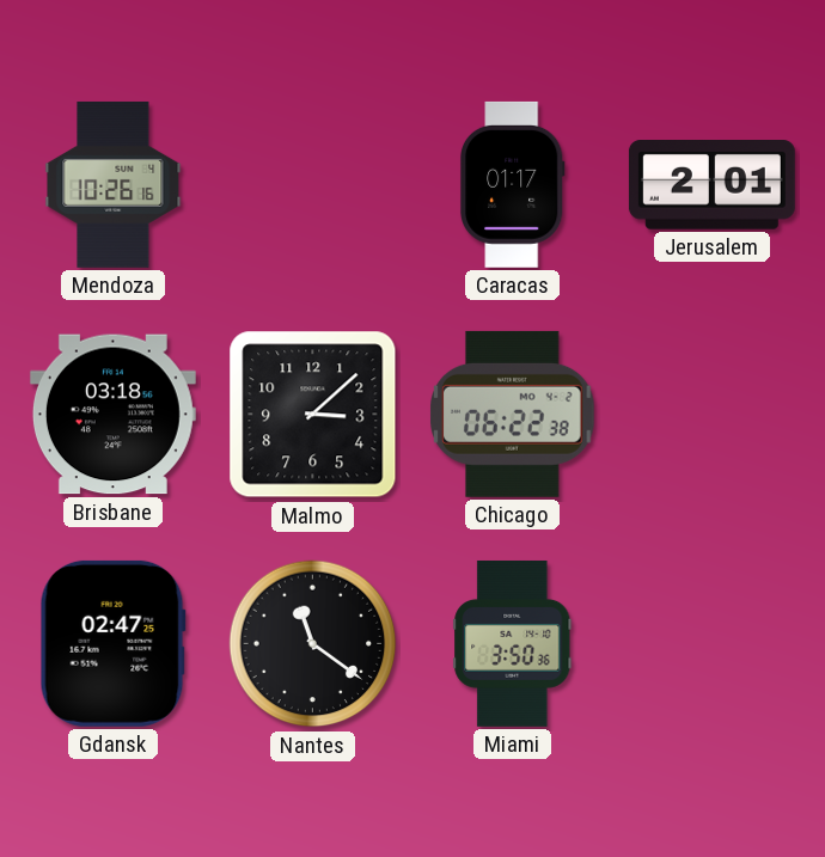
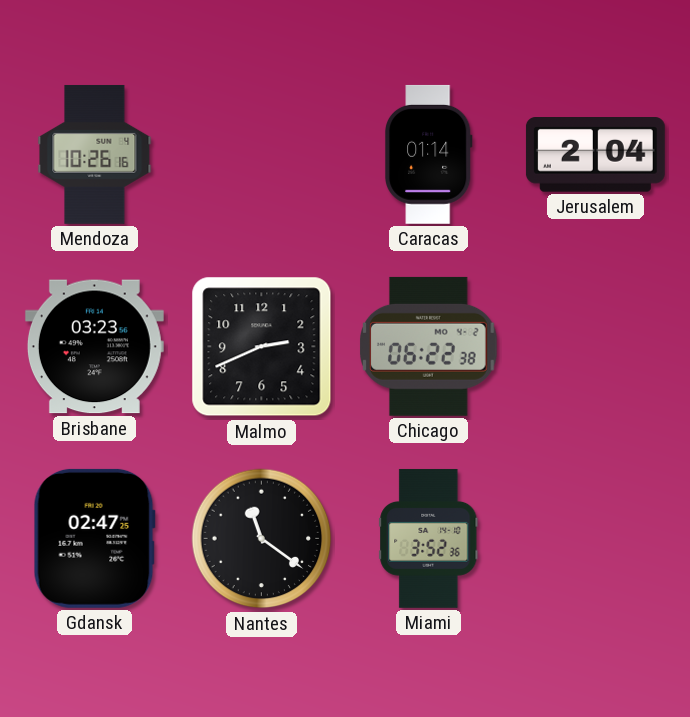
Caracas: 01:17 -> 01:14
Jerusalem: 2:01 -> 2:04
Brisbane: 03:18 -> 03:23
Malmo: 3:08 -> 2:41
Miami: 3:50 -> 3:52
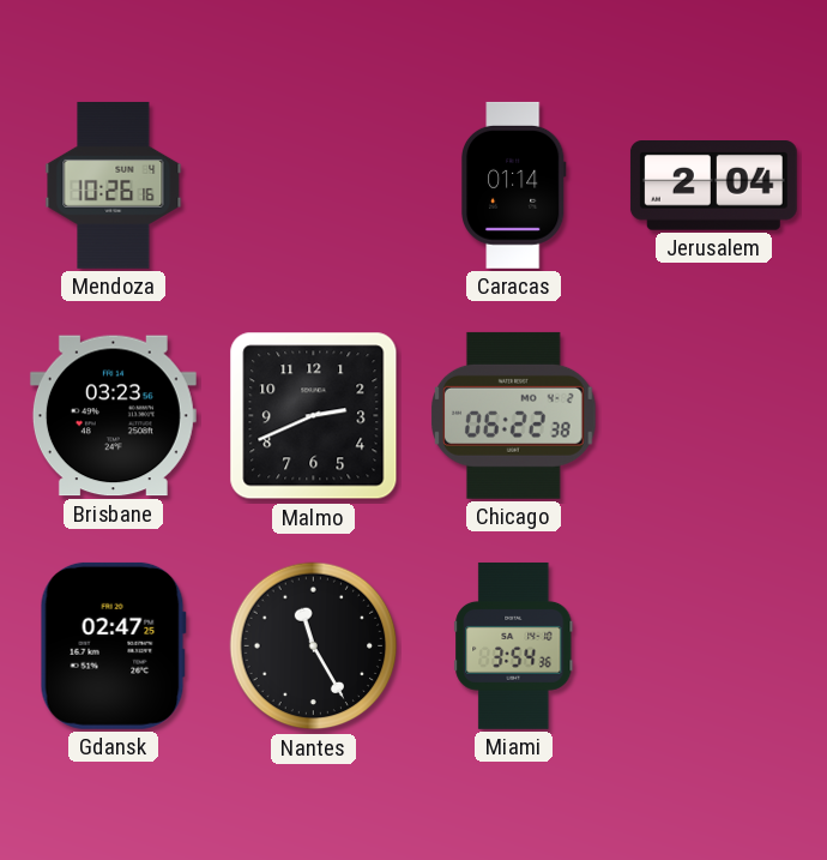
Nantes: 11:21 -> 11:25
Miami: 3:52 -> 3:54
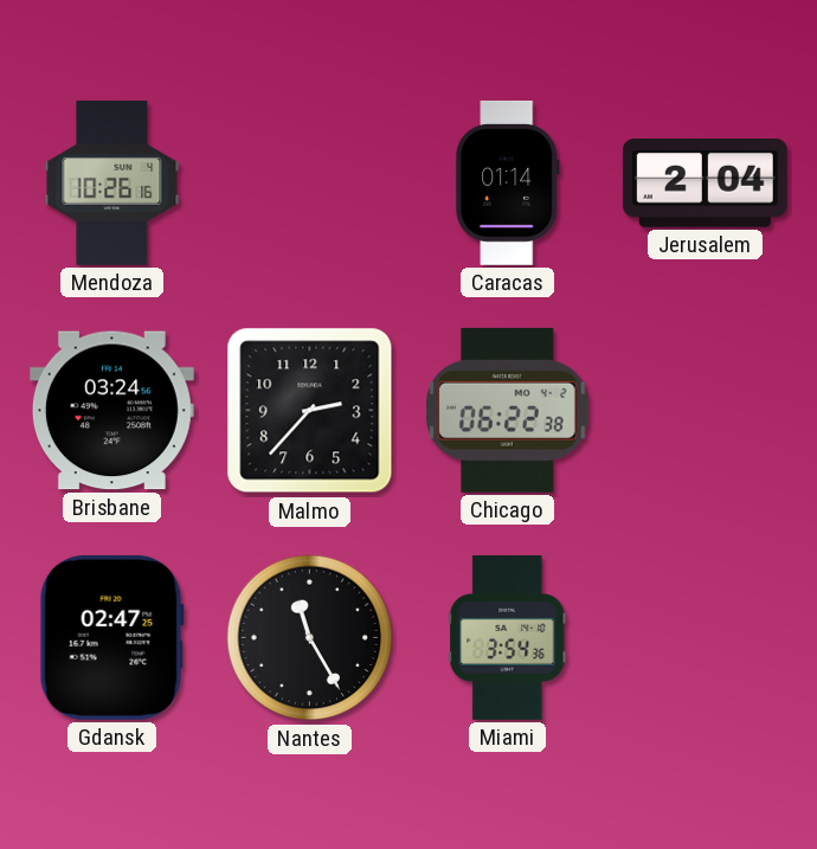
Brisbane: 03:23 -> 03:24
Malmo: 2:41 -> 2:37
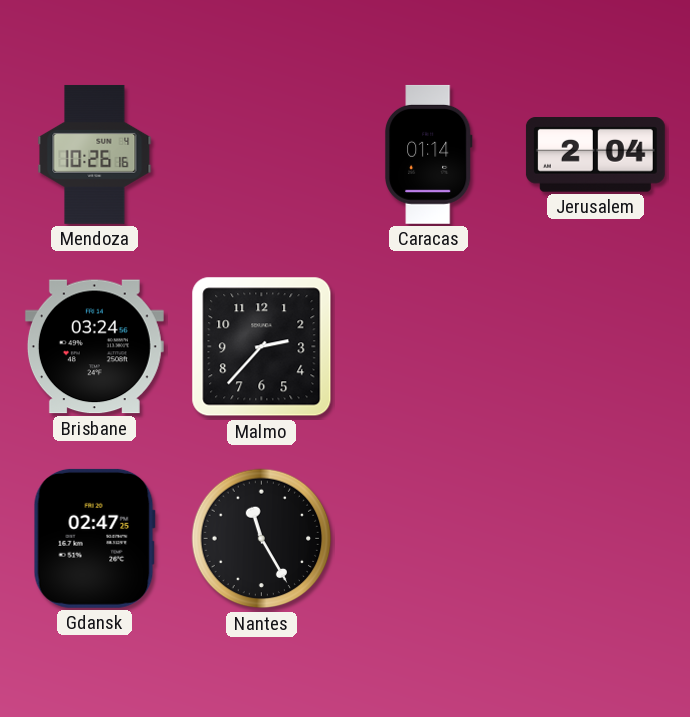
Chicago: 06:22 -> none
Miami: 3:54 -> none
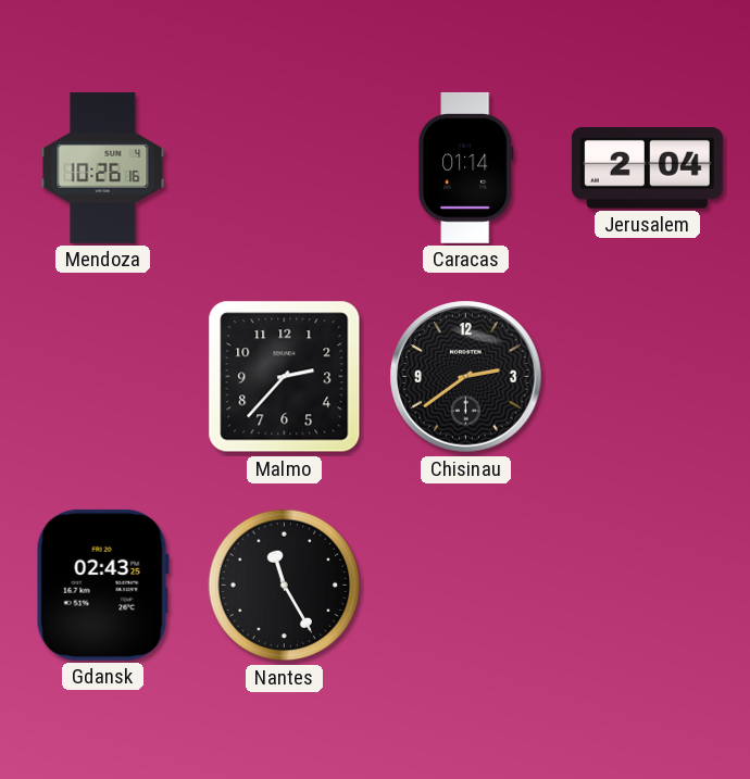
Brisbane: 03:24 -> none
Chisinau: none -> 2:39
Gdansk: 02:47 -> 02:43
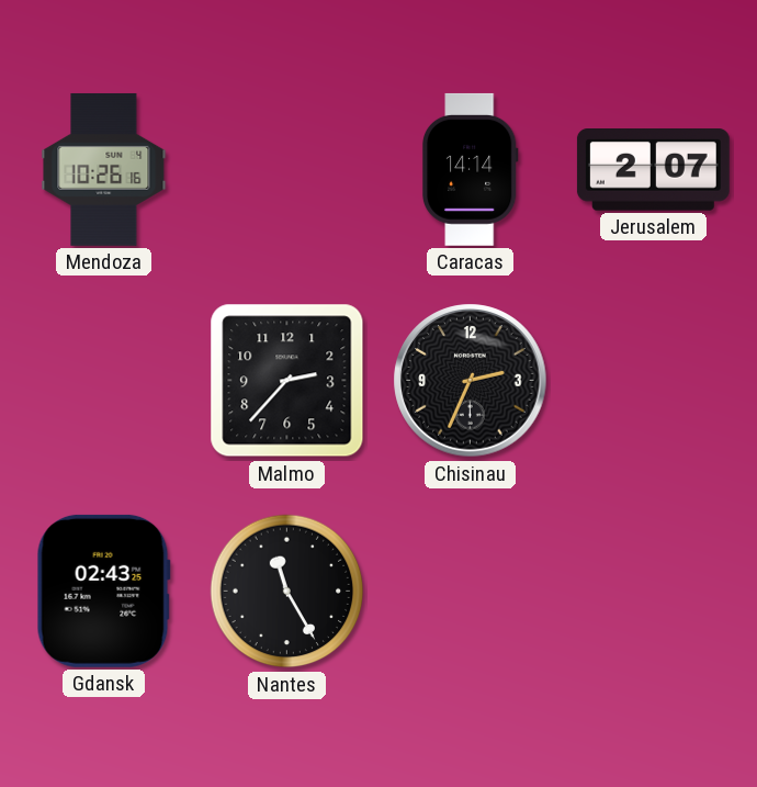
Caracas: 01:14 -> 14:14
Jerusalem: 2:04 -> 2:07
Chisinau: 2:39 -> 2:34
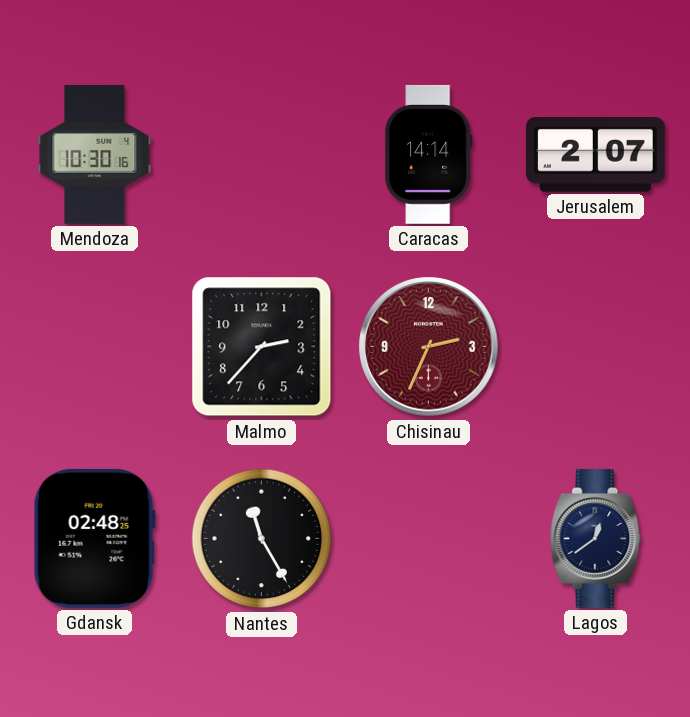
Mendoza: 10:26 -> 10:30
Chisinau dial: black -> burgundy
Gdansk: 02:43 -> 02:48
Lagos: none -> 12:39
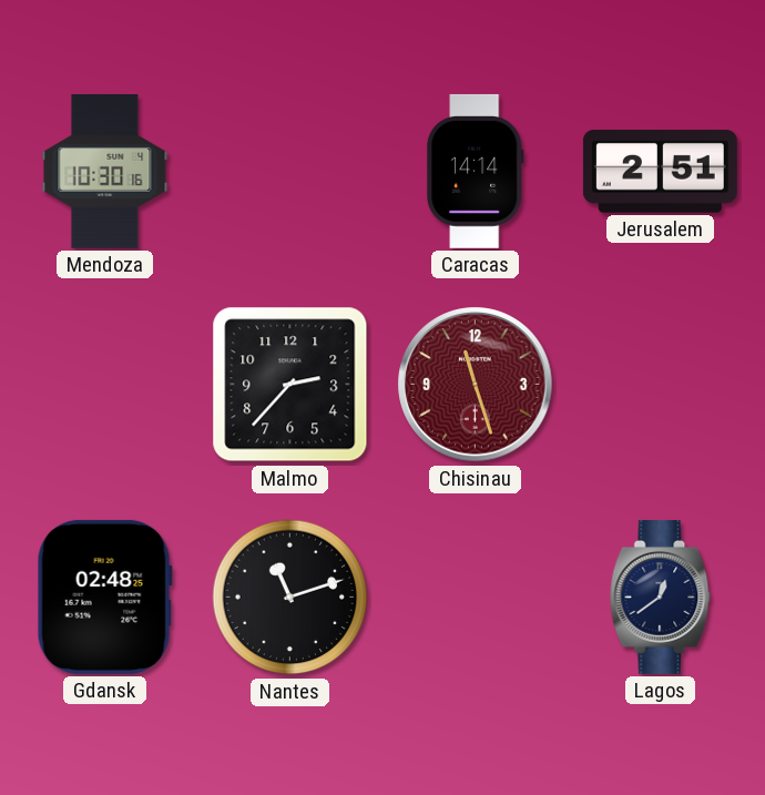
Jerusalem: 2:07 -> 2:51
Chisinau: 2:34 -> 11:27
Nantes: 11:25 -> 11:12
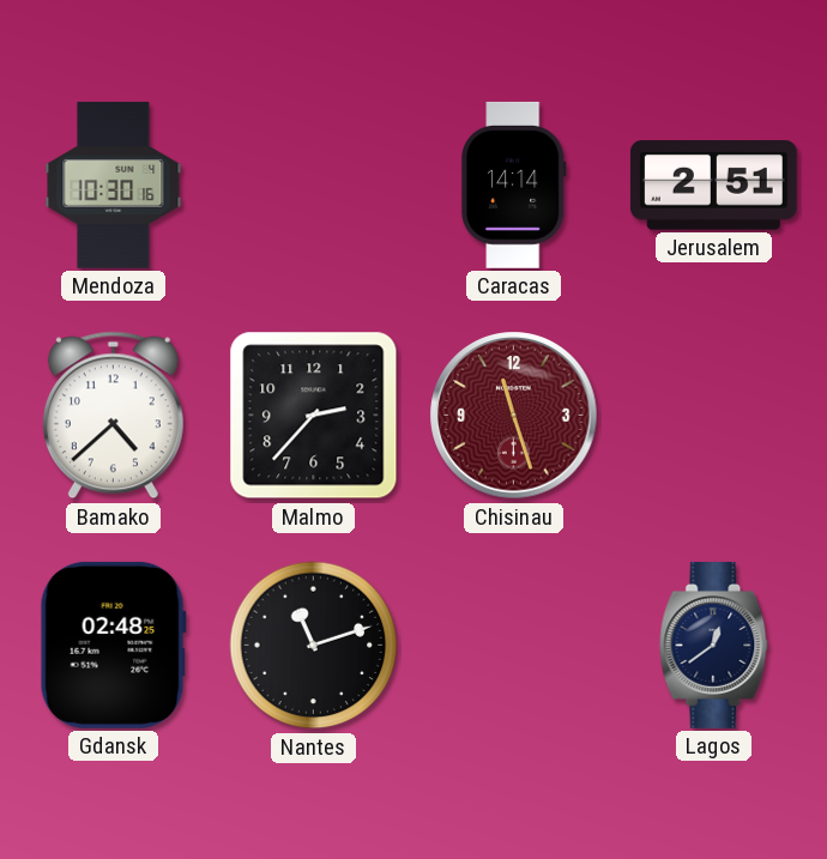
Bamako: none -> 4:38
